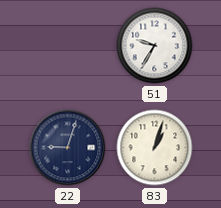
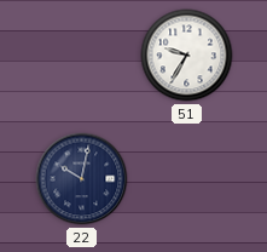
22: 9:03 -> 10:02
83: 1:03 -> none
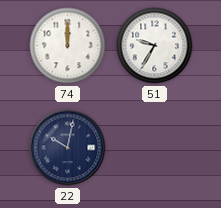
74: none -> 12:00
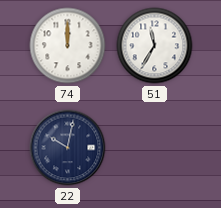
51: 9:35 -> 11:35
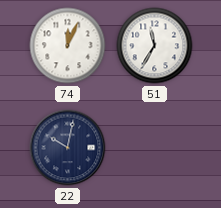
74: 12:00 -> 12:04
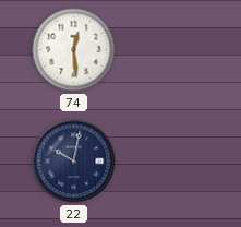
74: 12:04 -> 12:29
51: 11:35 -> none
